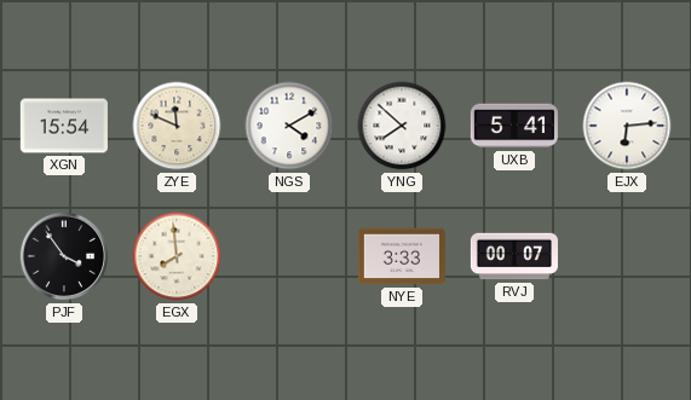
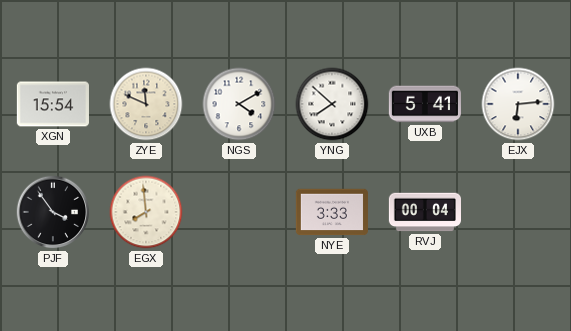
RVJ: 00:07 -> 00:04
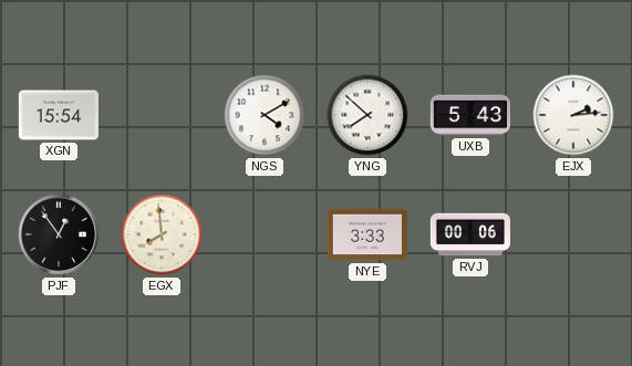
ZYE: 11:49 -> none
UXB: 5:41 -> 5:43
EJX: 6:14 -> 2:14
PJF: 3:54 -> 12:54
RVJ: 00:04 -> 00:06
